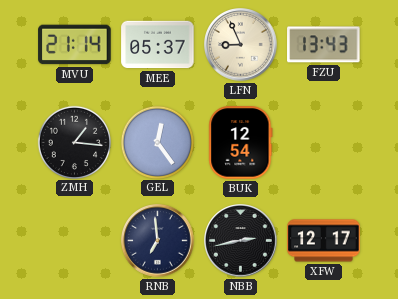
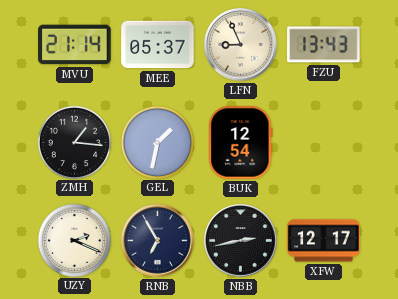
GEL: 12:24 -> 1:32
UZY: none -> 2:19
RNB: 6:59 -> 6:55
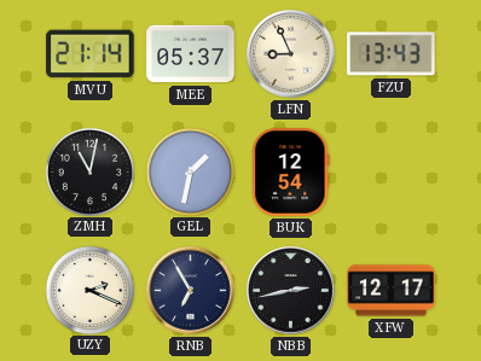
ZMH: 1:16 -> 11:02
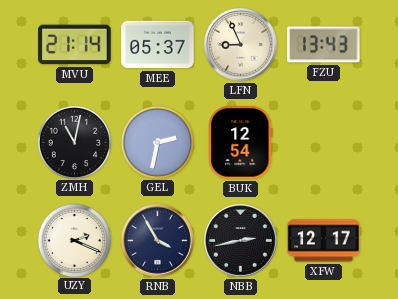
GEL: 1:32 -> 2:32
RNB: 6:55 -> 3:55
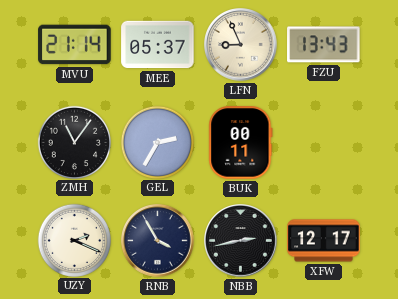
ZMH: 11:02 -> 11:06
GEL: 2:32 -> 2:35
BUK: 12:54 -> 00:11
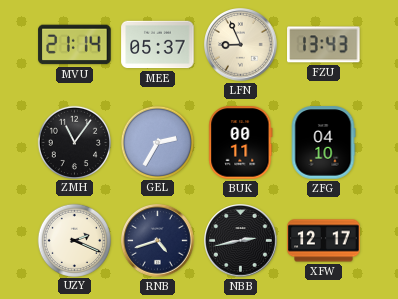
ZFG: none -> 04:10
RNB: 3:55 -> 4:42
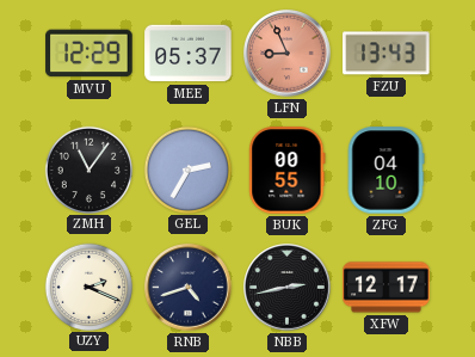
MVU: 21:14 -> 12:29
LFN dial: cream -> salmon
BUK: 00:11 -> 00:55
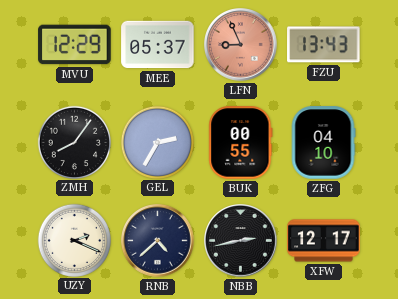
ZMH: 11:06 -> 8:06
RNB: 4:42 -> 4:38
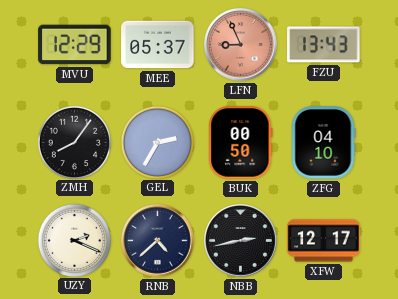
BUK: 00:55 -> 00:50
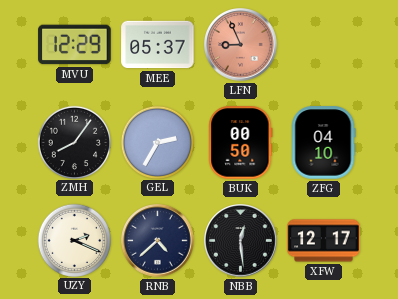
FZU: 13:43 -> none
NBB: 2:43 -> 12:29
